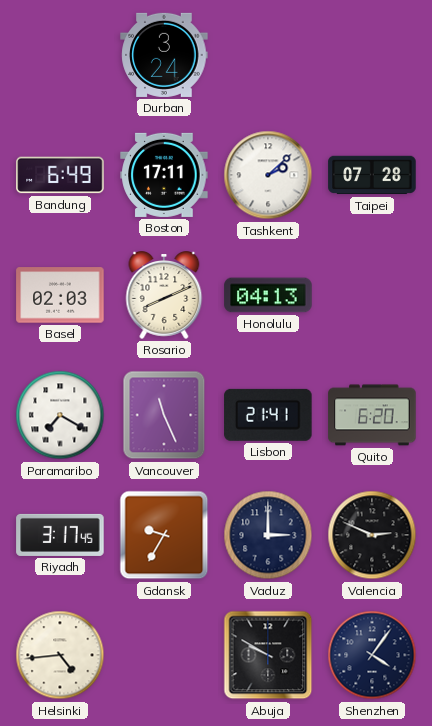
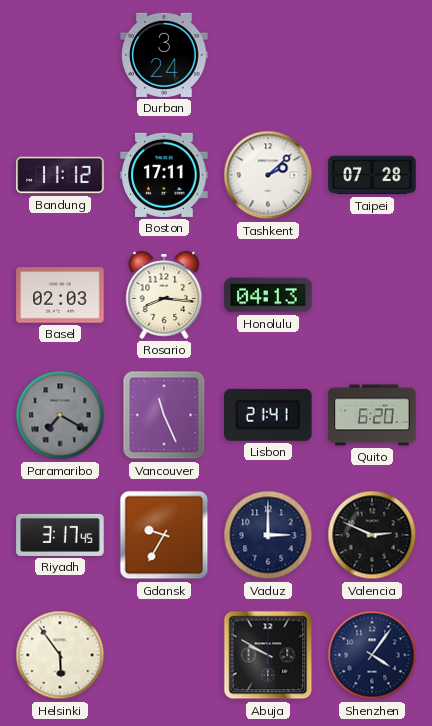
Bandung: 6:49 -> 11:12
Rosario: 8:11 -> 8:16
Paramaribo dial: white -> grey
Helsinki: 4:44 -> 5:54
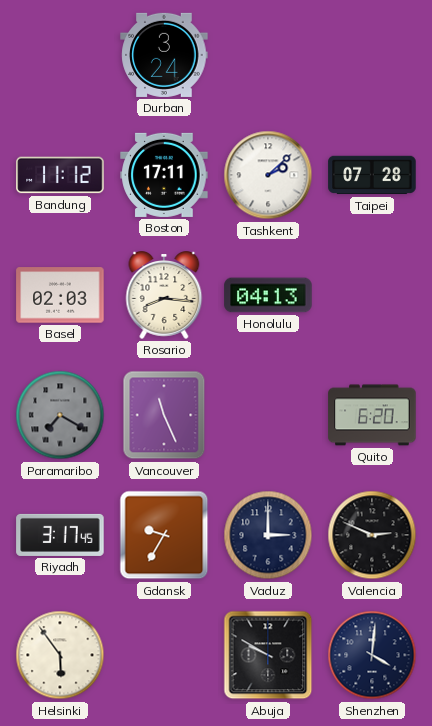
Lisbon: 21:41 -> none
Shenzhen: 4:06 -> 4:01
